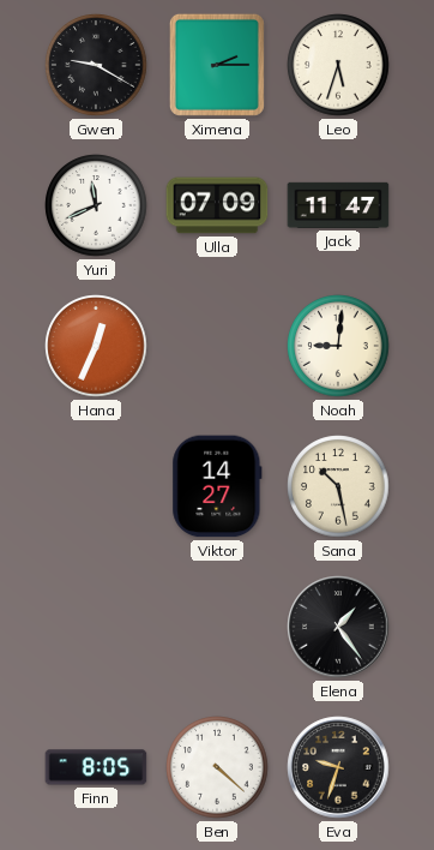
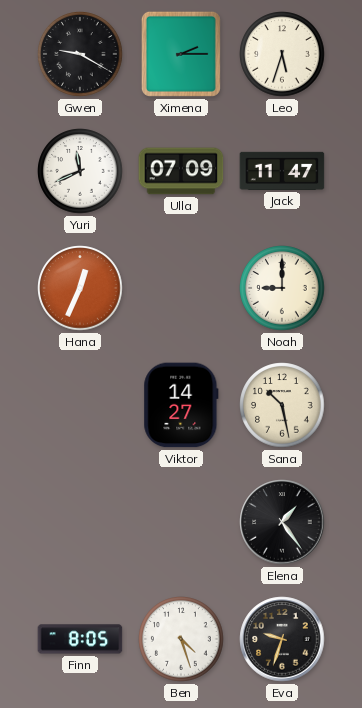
Noah: 9:01 -> 9:00
Ben: 4:22 -> 4:27
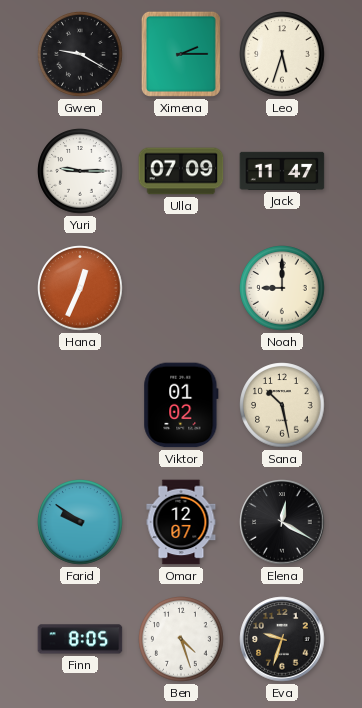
Yuri: 11:41 -> 9:15
Viktor: 14:27 -> 01:02
Farid: none -> 9:51
Omar: none -> 12:07
Elena: 1:24 -> 12:20
